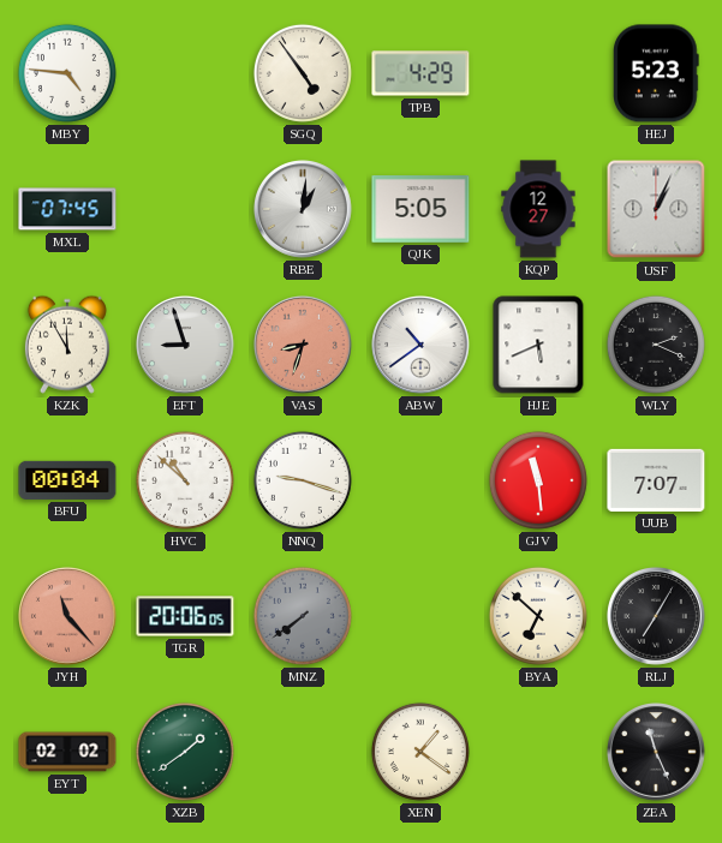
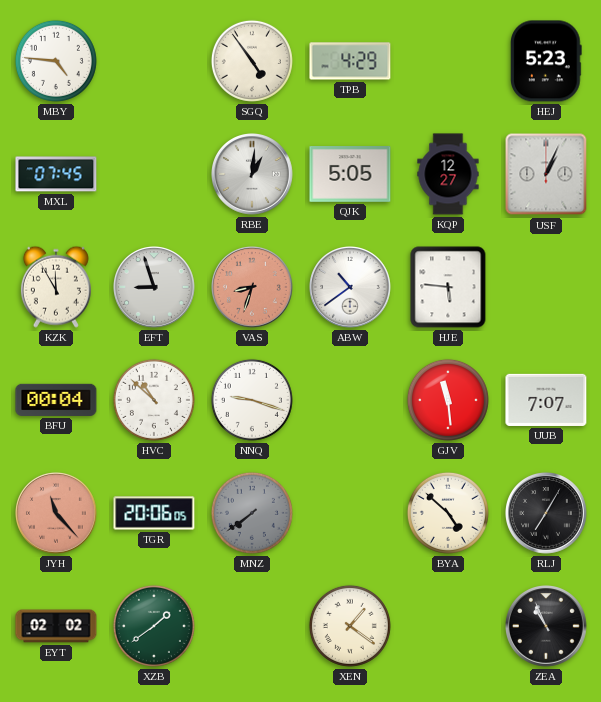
HJE: 5:41 -> 5:46
WLY: 2:19 -> none
BYA: 6:52 -> 4:52
ZEA: 11:26 -> 10:56
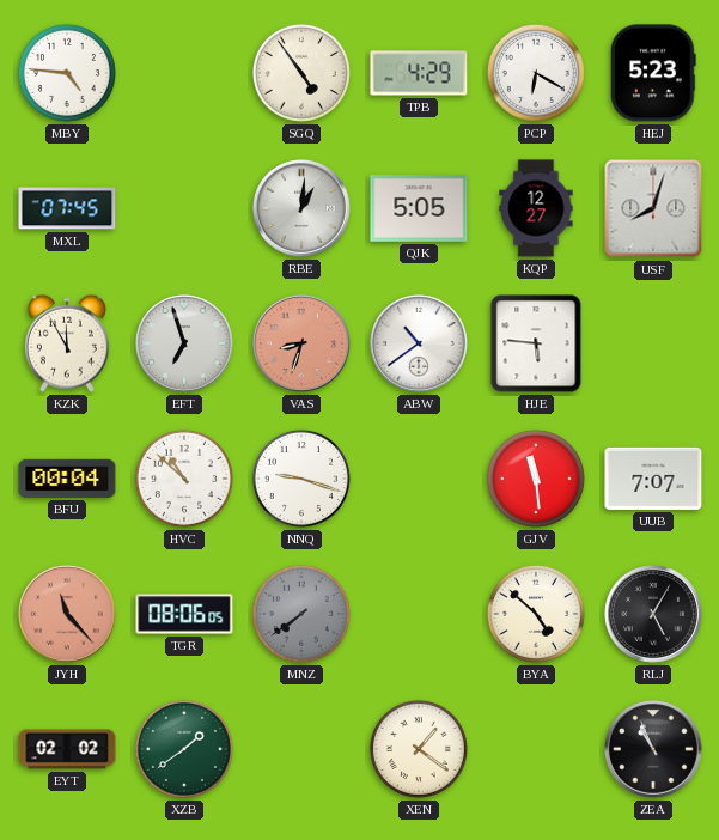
PCP: none -> 6:20
USF: 1:04 -> 8:03
EFT: 8:57 -> 6:57
TGR: 20:06 -> 08:06
RLJ: 7:05 -> 5:05
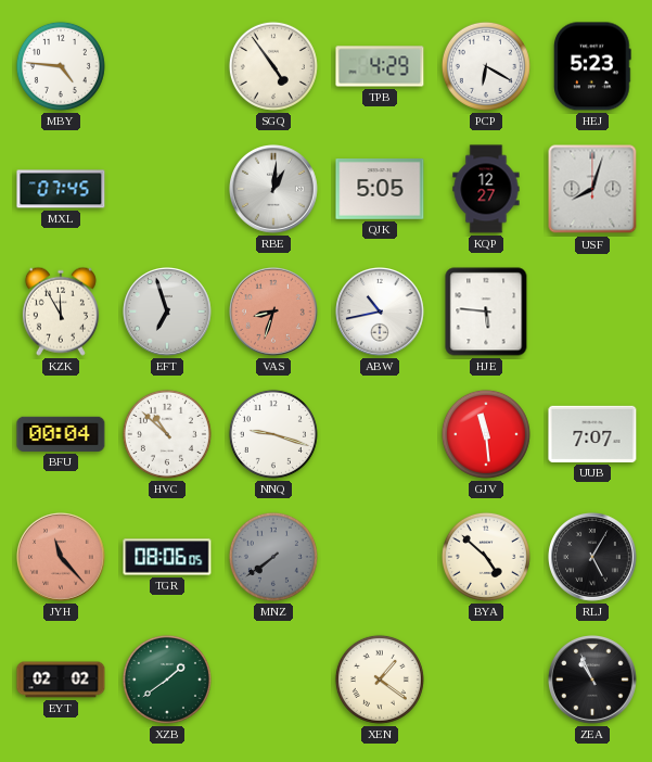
ABW: 10:39 -> 10:43
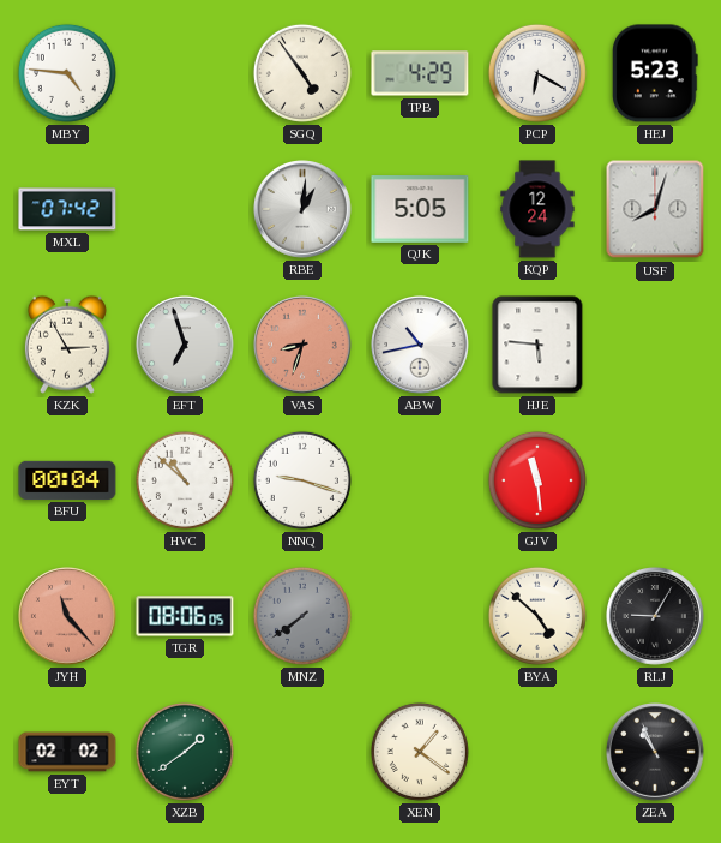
MXL: 07:45 -> 07:42
KQP: 12:27 -> 12:24
KZK: 11:55 -> 2:55
UUB: 7:07 -> none
RLJ: 5:05 -> 9:05
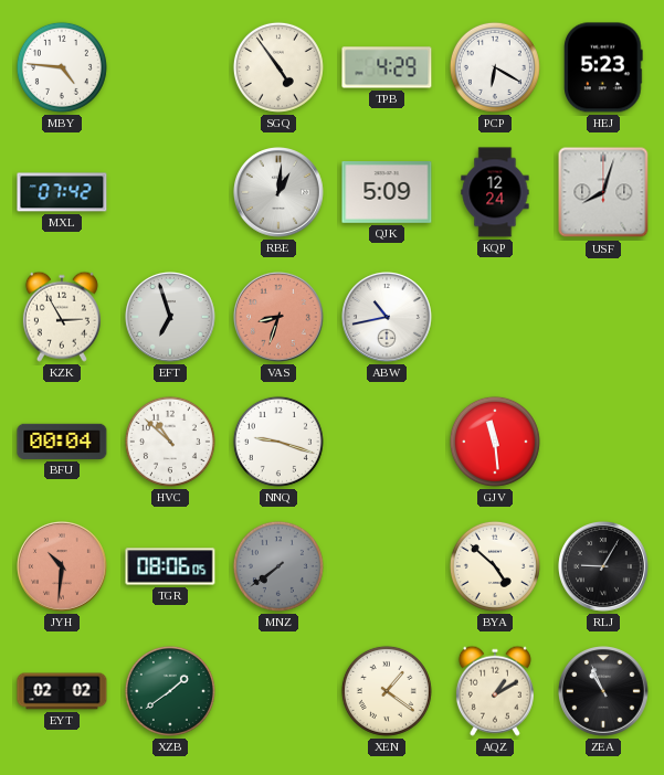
QJK: 5:05 -> 5:09
HJE: 5:46 -> none
JYH: 11:23 -> 10:31
AQZ: none -> 1:10
